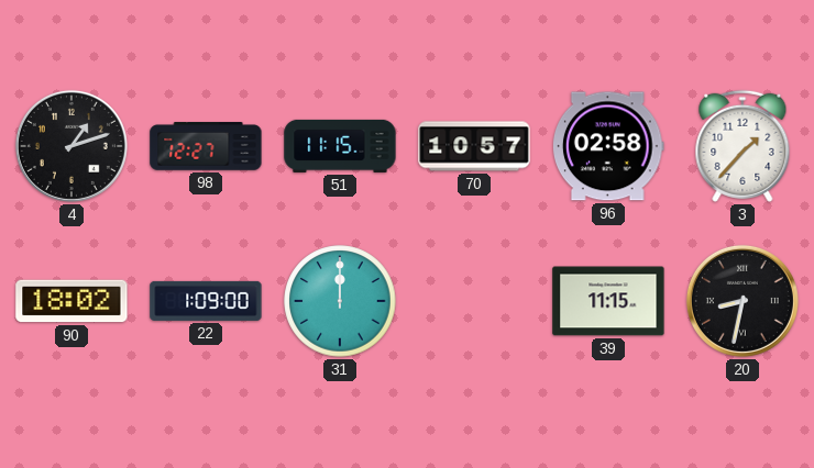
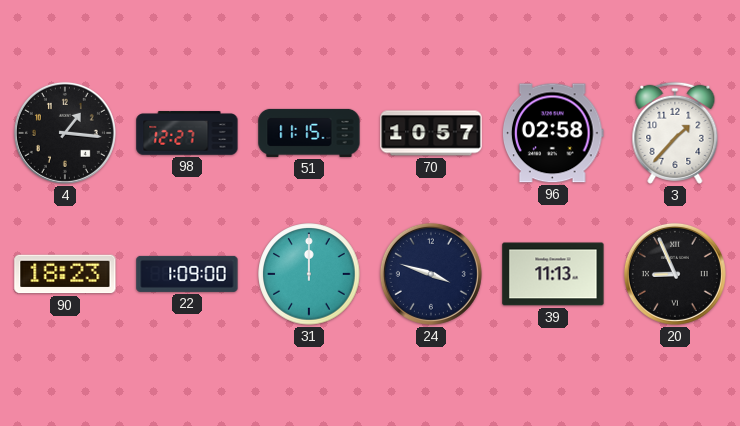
4: 1:12 -> 1:16
90: 18:02 -> 18:23
24: none -> 3:48
39: 11:15 -> 11:13
20: 8:32 -> 8:56
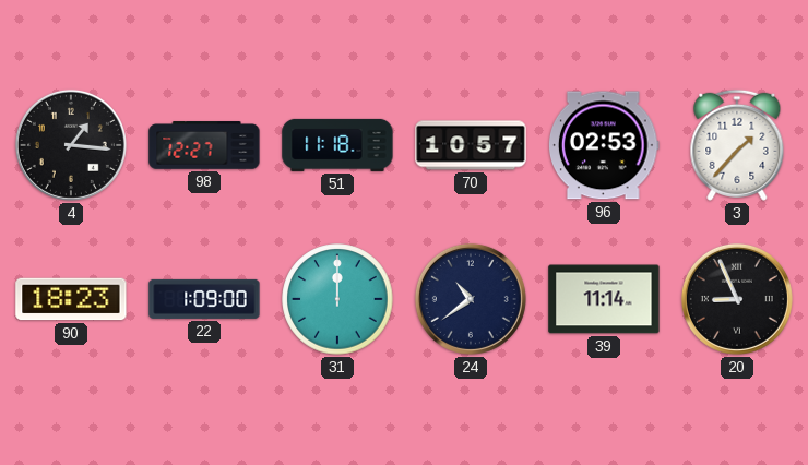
51: 11:15 -> 11:18
96: 02:58 -> 02:53
24: 3:48 -> 10:39
39: 11:13 -> 11:14
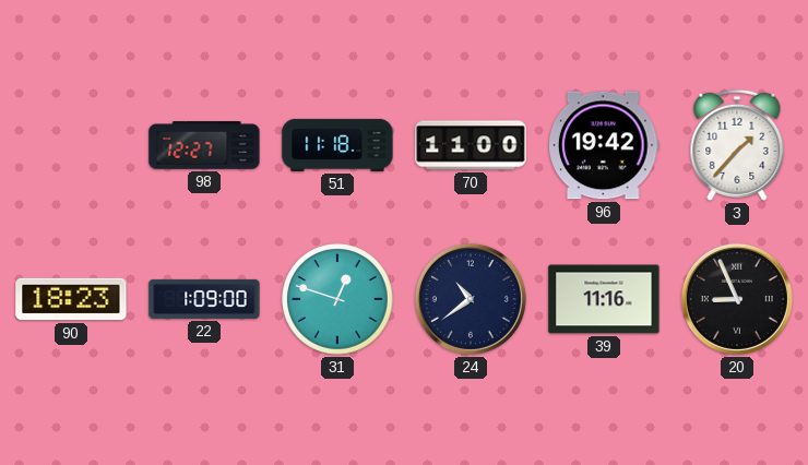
4: 1:16 -> none
70: 10:57 -> 11:00
96: 02:53 -> 19:42
31: 12:00 -> 12:48
39: 11:14 -> 11:16
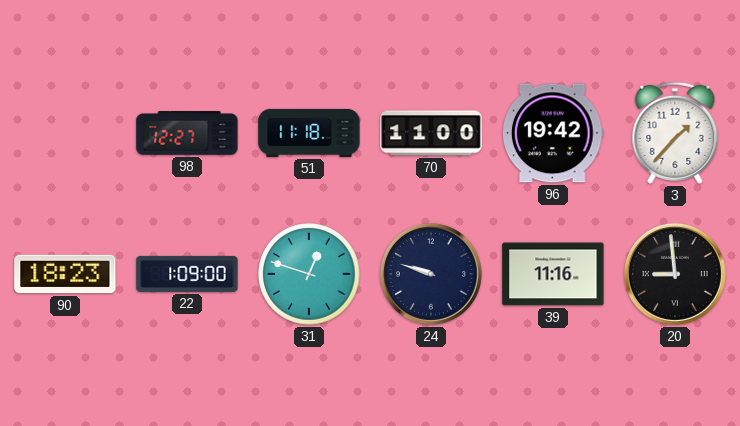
24: 10:39 -> 9:48
20: 8:56 -> 8:59
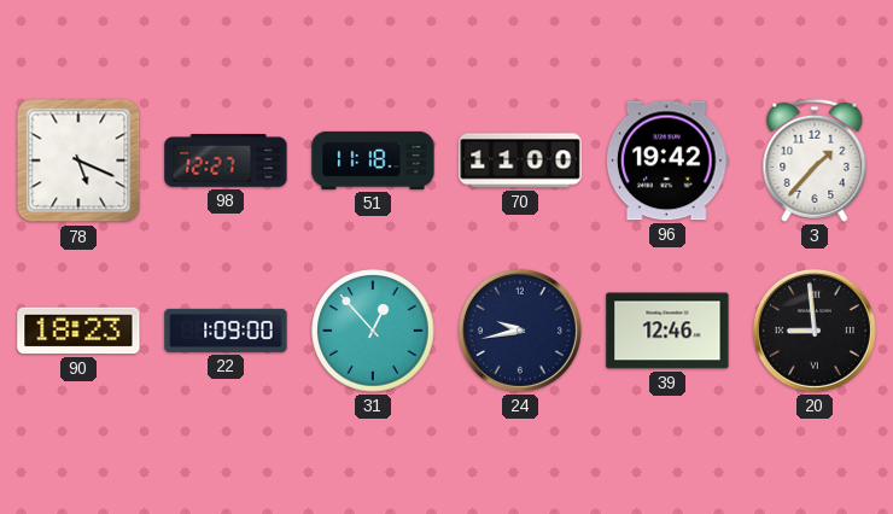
78: none -> 5:19
31: 12:48 -> 12:53
24: 9:48 -> 9:43
39: 11:16 -> 12:46
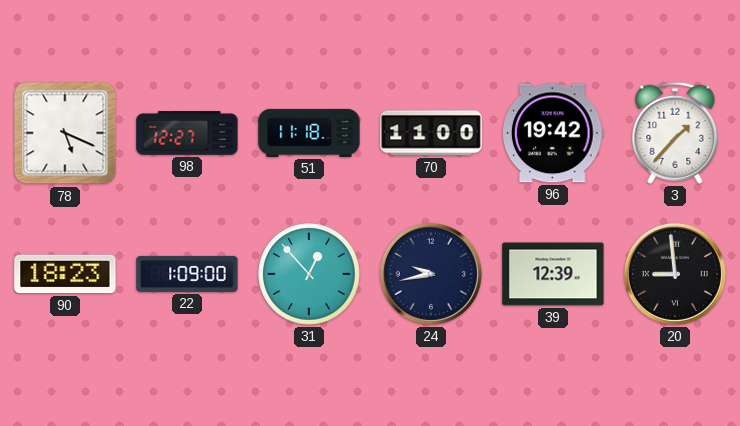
39: 12:46 -> 12:39
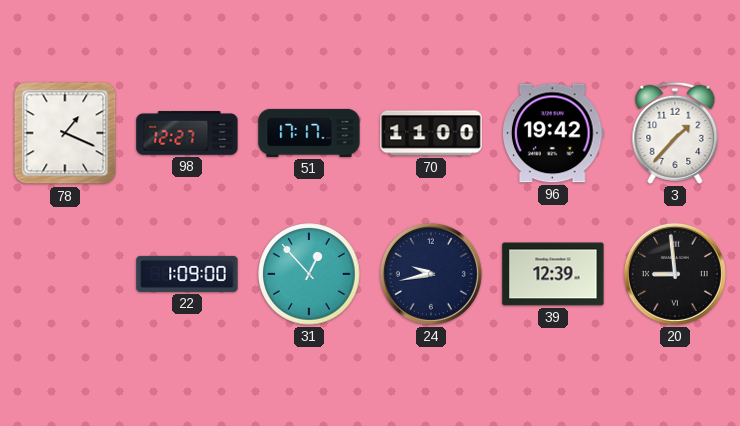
78: 5:19 -> 1:19
51: 11:18 -> 17:17
90: 18:23 -> none
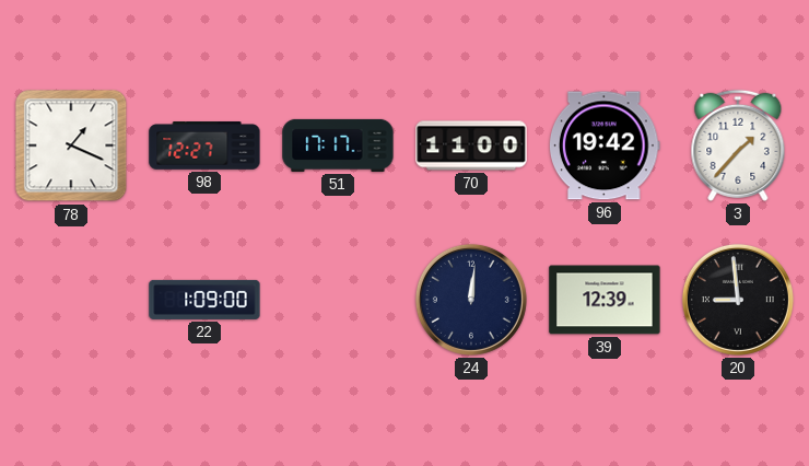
31: 12:53 -> none
24: 9:43 -> 12:01
